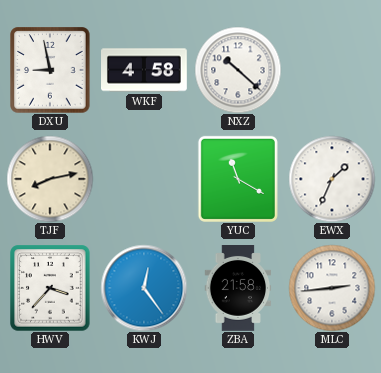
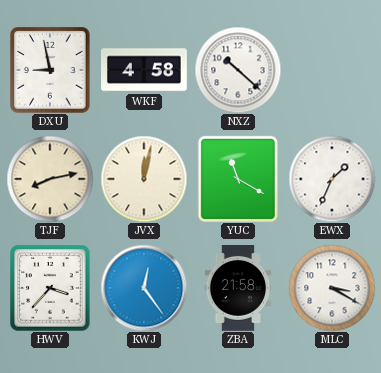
JVX: none -> 12:02
MLC: 2:44 -> 3:20
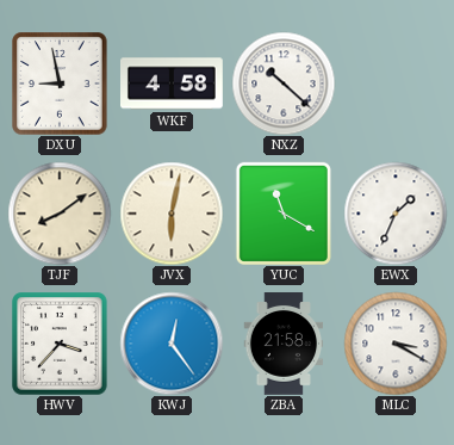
TJF: 8:13 -> 8:09
JVX: 12:02 -> 6:02
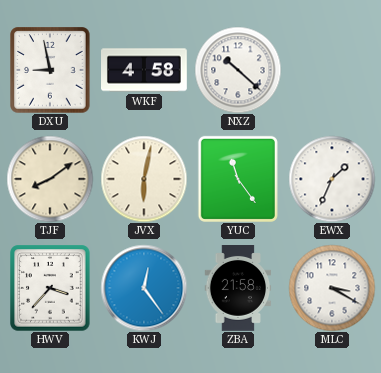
YUC: 11:20 -> 11:24
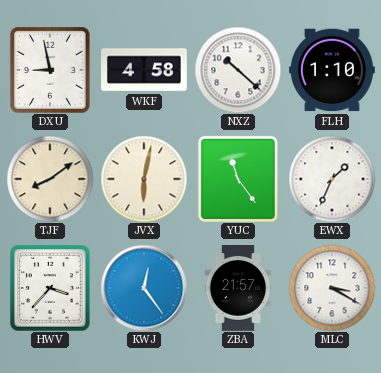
FLH: none -> 1:10
ZBA: 21:58 -> 21:57
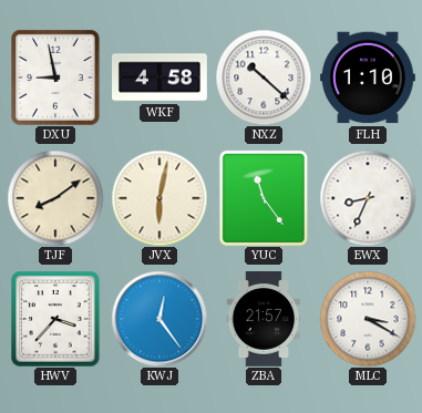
EWX: 1:34 -> 8:34
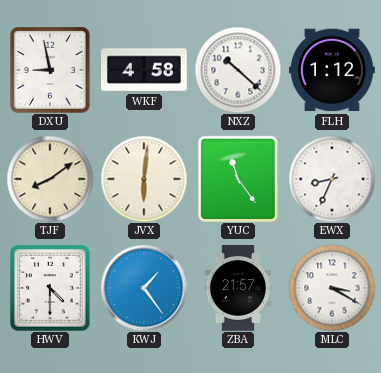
FLH: 1:10 -> 1:12
JVX: 6:02 -> 6:01
HWV: 3:37 -> 4:30
KWJ: 12:24 -> 1:24
